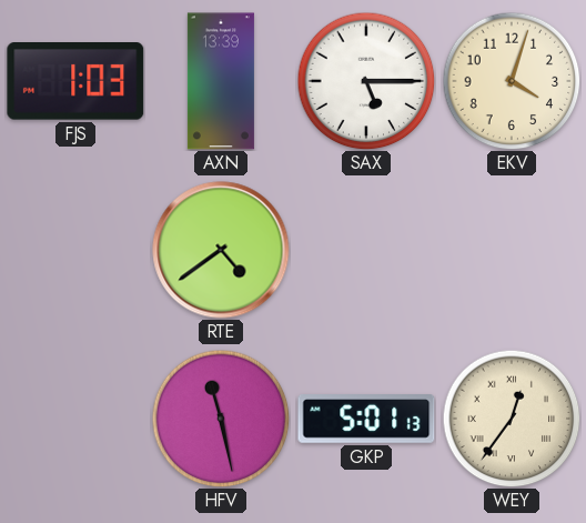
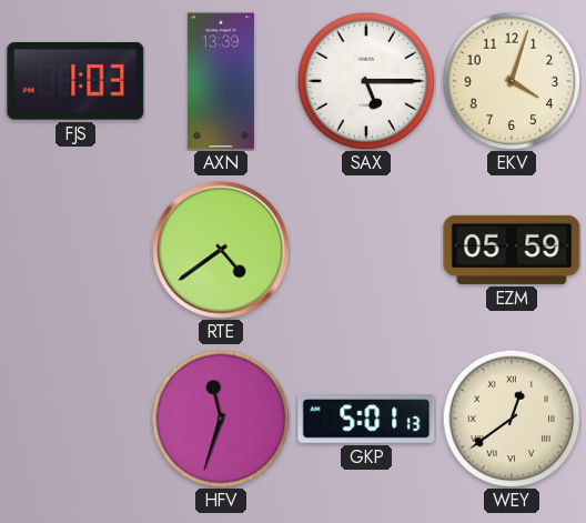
EZM: none -> 05:59
HFV: 11:28 -> 11:33
WEY: 12:36 -> 12:39
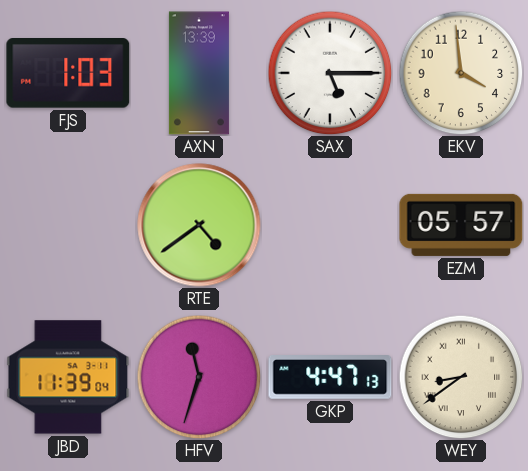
EKV: 4:03 -> 3:59
EZM: 05:59 -> 05:57
JBD: none -> 11:39
GKP: 5:01 -> 4:47
WEY: 12:39 -> 8:39
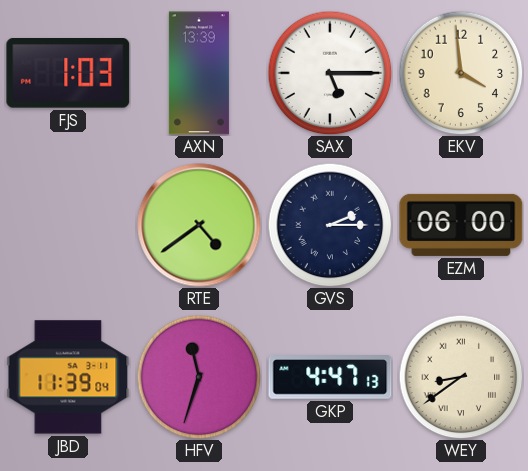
GVS: none -> 2:15
EZM: 05:57 -> 06:00
